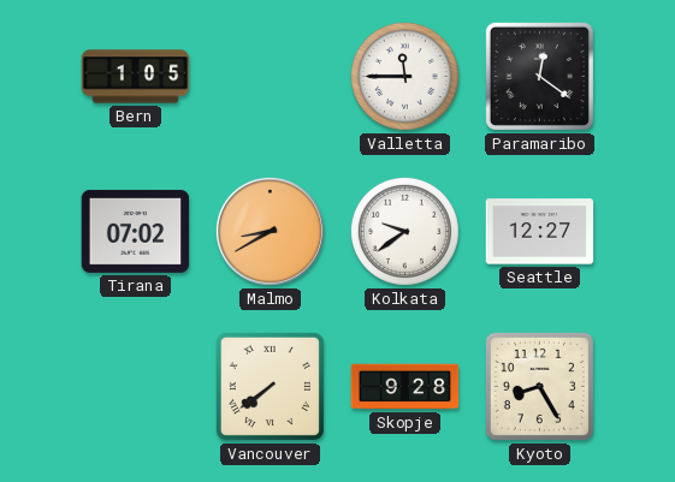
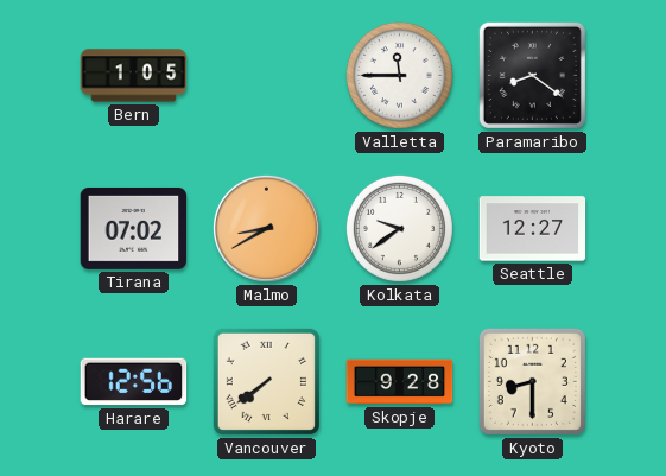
Paramaribo: 12:21 -> 8:21
Harare: none -> 12:56
Kyoto: 8:25 -> 8:30
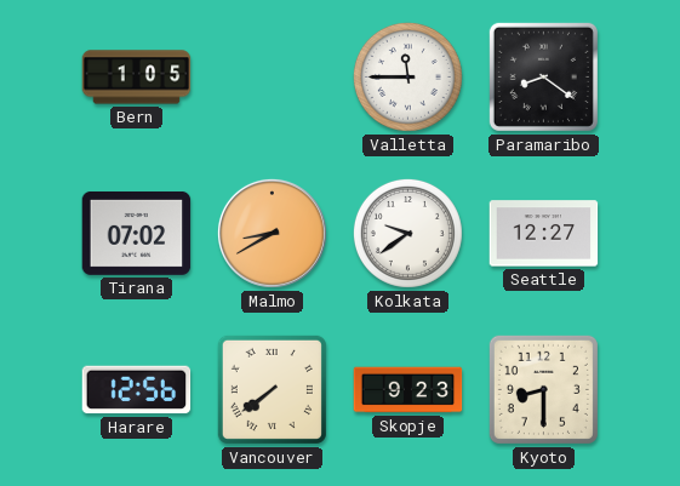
Skopje: 9:28 -> 9:23
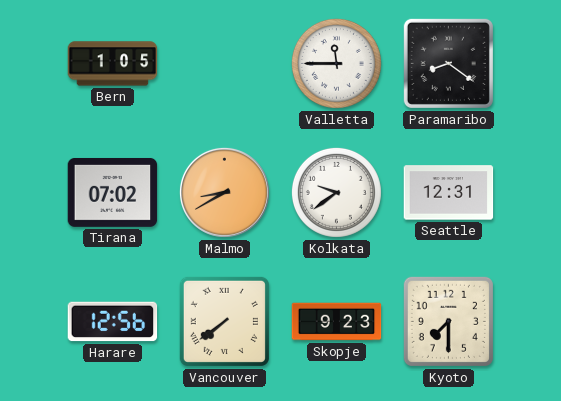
Seattle: 12:27 -> 12:31
Kyoto: 8:30 -> 7:30
